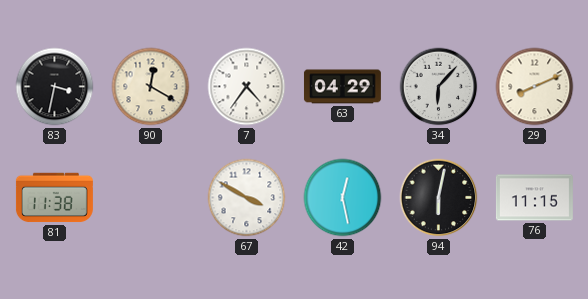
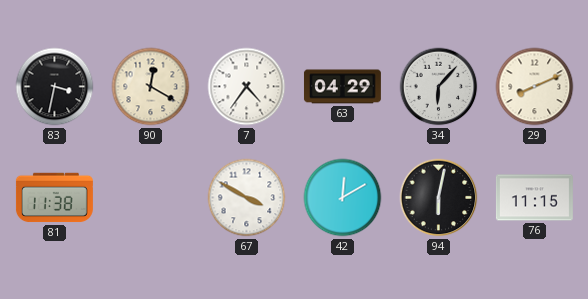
42: 12:28 -> 12:10
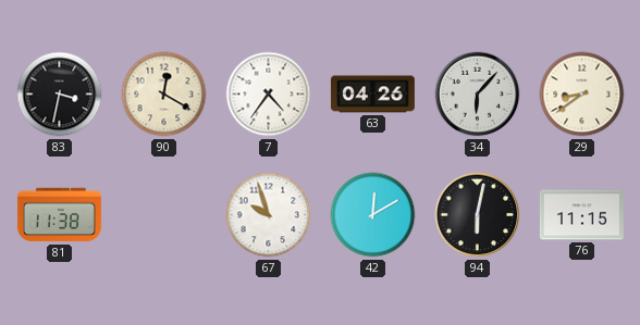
63: 04:29 -> 04:26
29: 8:11 -> 8:39
67: 3:50 -> 9:57
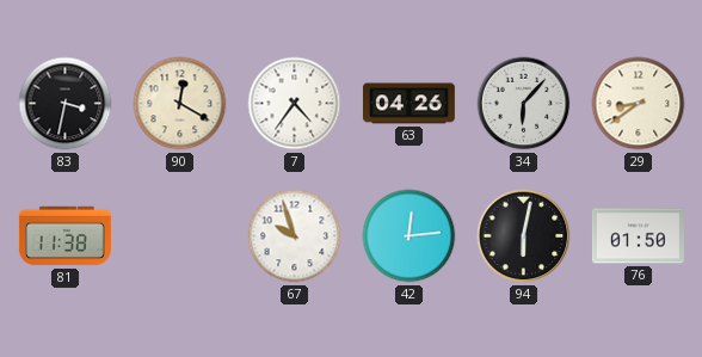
42: 12:10 -> 12:14
76: 11:15 -> 01:50
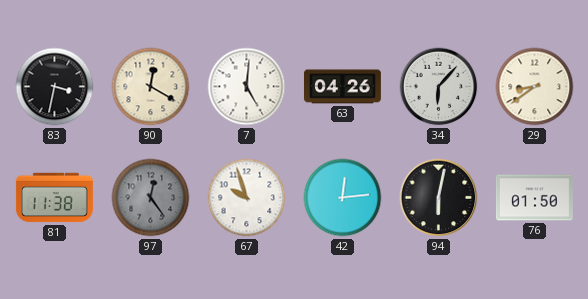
7: 4:36 -> 5:01
97: none -> 12:24
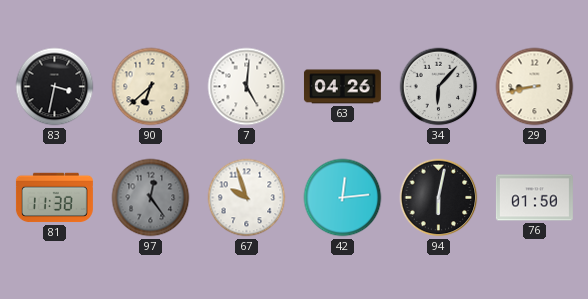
90: 12:20 -> 6:38
29: 8:39 -> 8:43
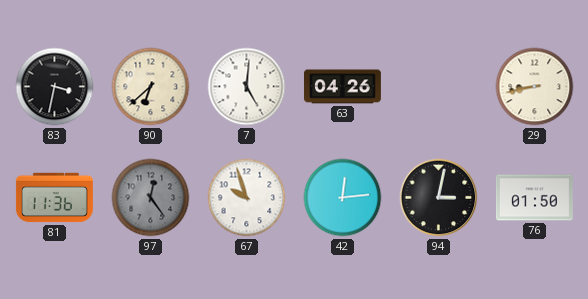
34: 6:07 -> none
81: 11:38 -> 11:36
94: 6:02 -> 3:02
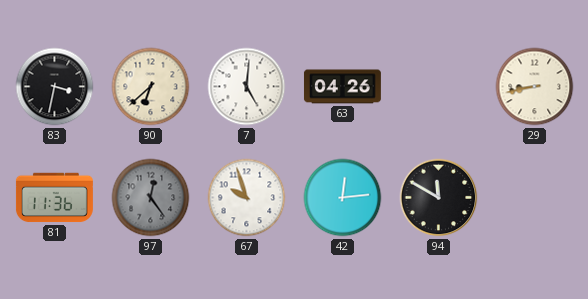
94: 3:02 -> 11:50
76: 01:50 -> none
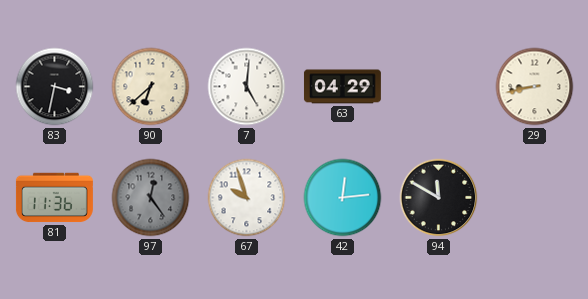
63: 04:26 -> 04:29
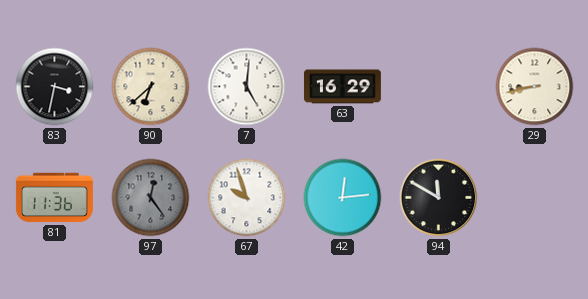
63: 04:29 -> 16:29
